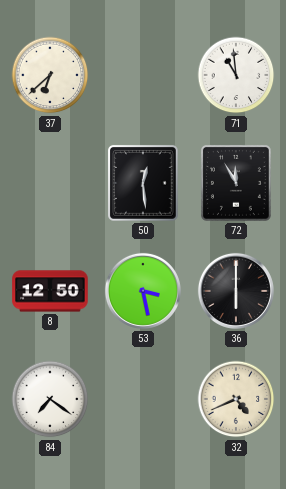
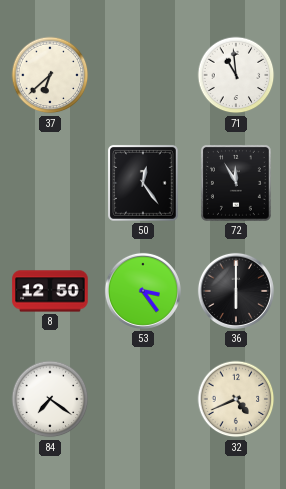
50: 12:29 -> 12:24
53: 3:28 -> 3:24
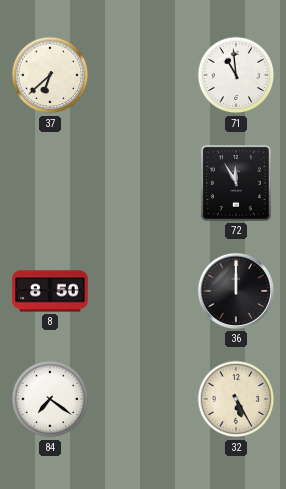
50: 12:24 -> none
8: 12:50 -> 8:50
53: 3:24 -> none
36: 6:00 -> 12:00
32: 4:41 -> 5:25
